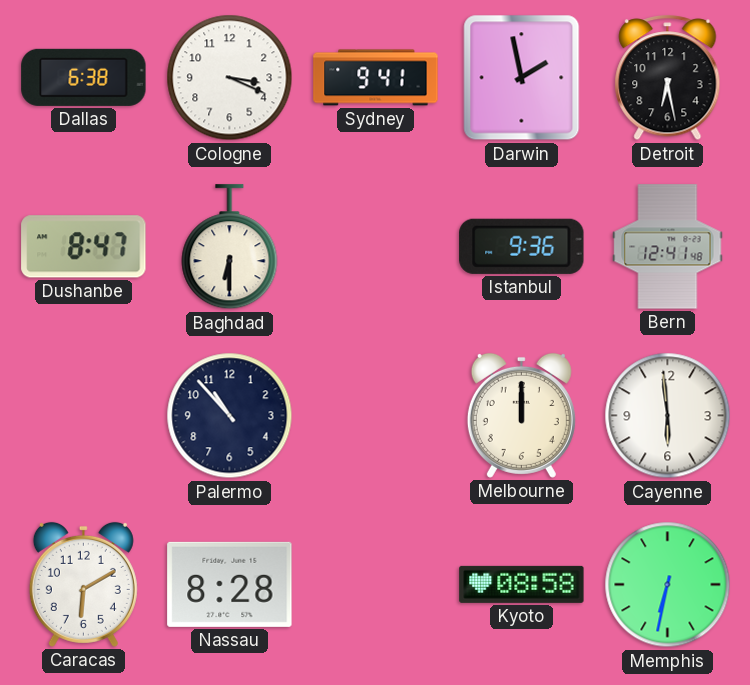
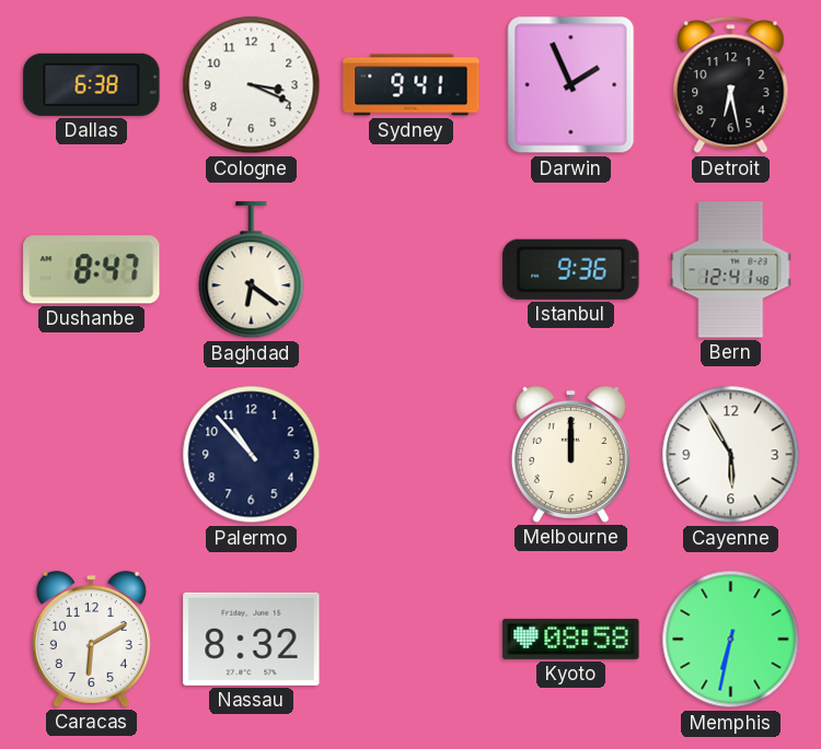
Darwin: 1:58 -> 1:56
Baghdad: 6:30 -> 6:21
Cayenne: 5:59 -> 5:55
Nassau: 8:28 -> 8:32
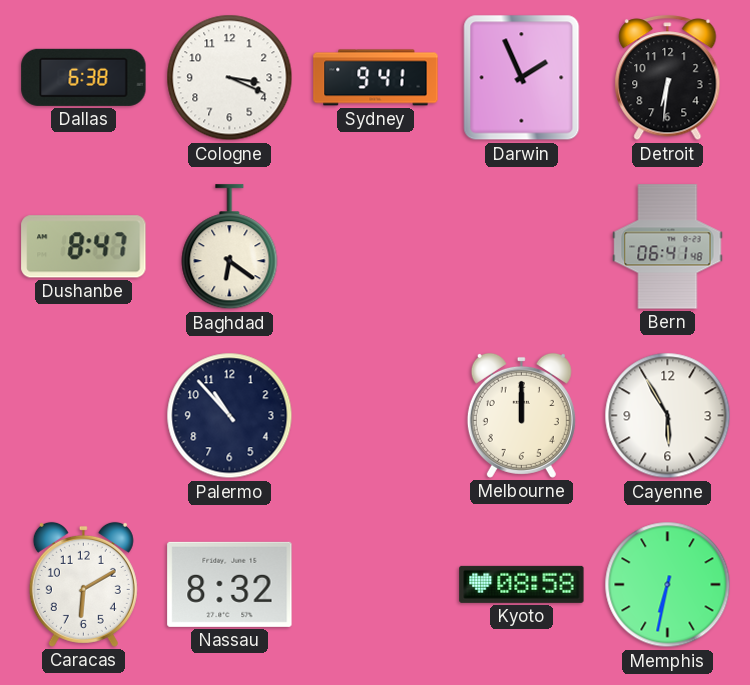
Detroit: 6:28 -> 6:31
Istanbul: 9:36 -> none
Bern: 12:41 -> 06:41
